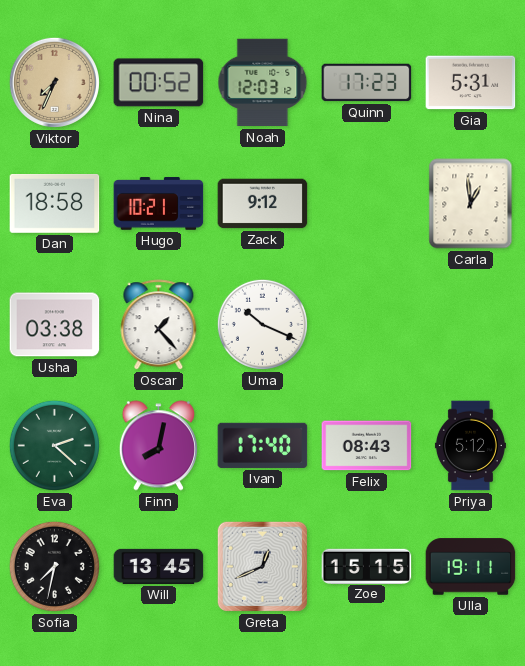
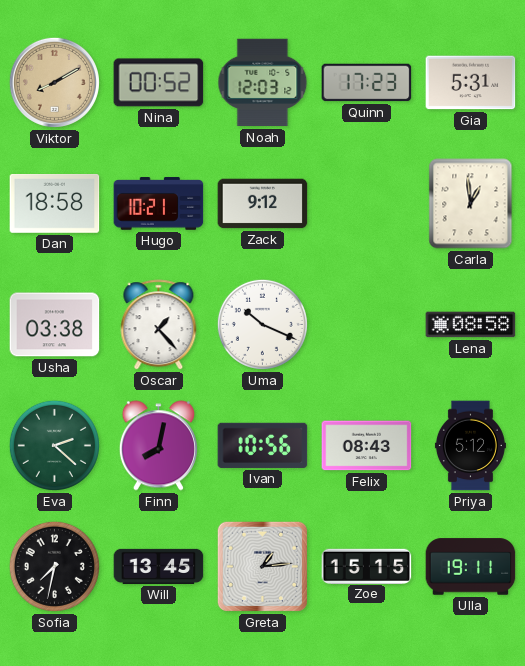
Viktor: 7:34 -> 8:10
Lena: none -> 08:58
Ivan: 17:40 -> 10:56
Greta: 12:41 -> 1:14
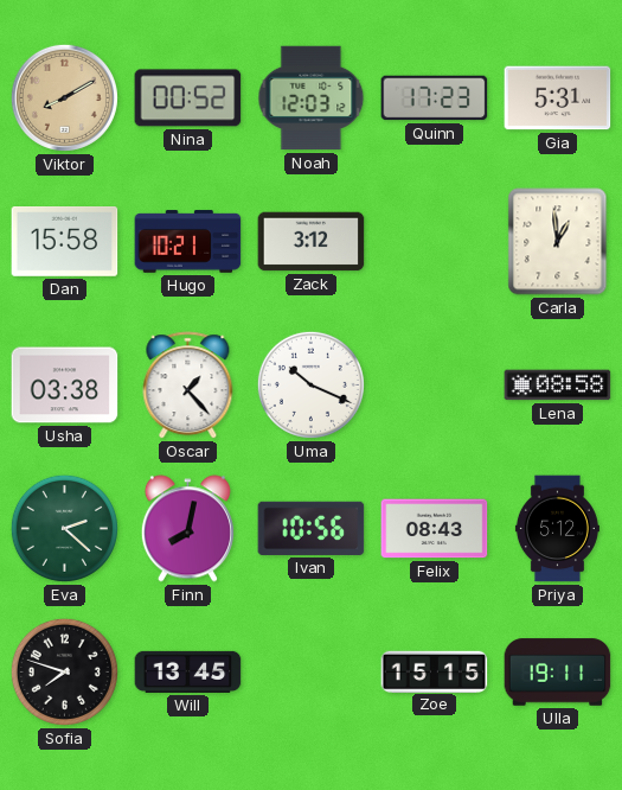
Dan: 18:58 -> 15:58
Zack: 9:12 -> 3:12
Sofia: 7:32 -> 7:48
Greta: 1:14 -> none
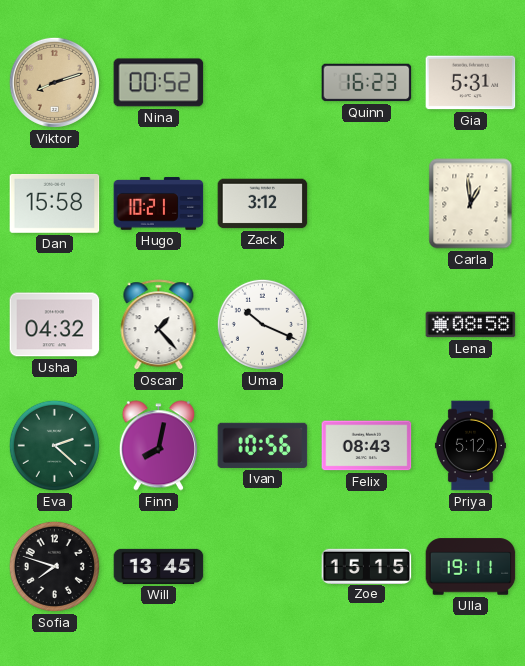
Viktor: 8:10 -> 8:12
Noah: 12:03 -> none
Quinn: 17:23 -> 16:23
Usha: 03:38 -> 04:32
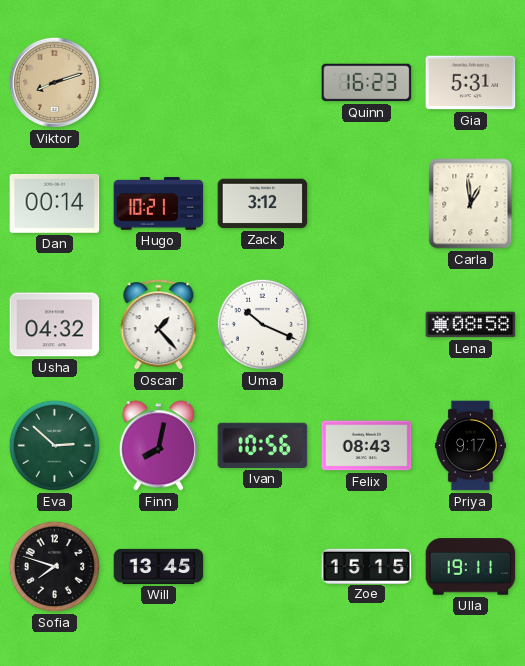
Nina: 00:52 -> none
Dan: 15:58 -> 00:14
Eva: 2:22 -> 2:52
Priya: 5:12 -> 9:17
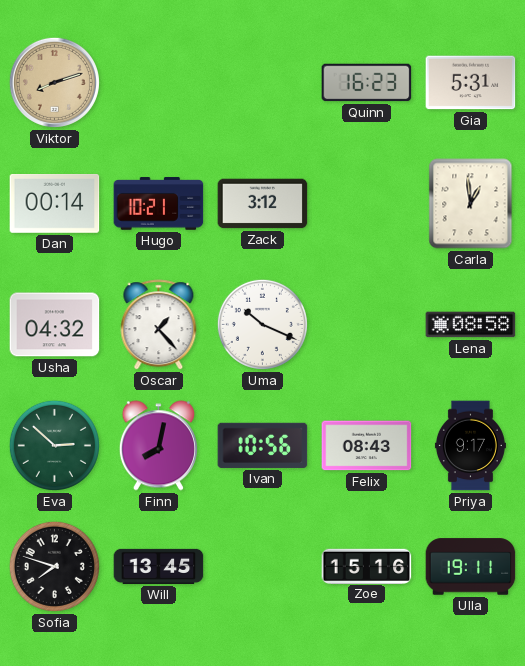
Zoe: 15:15 -> 15:16
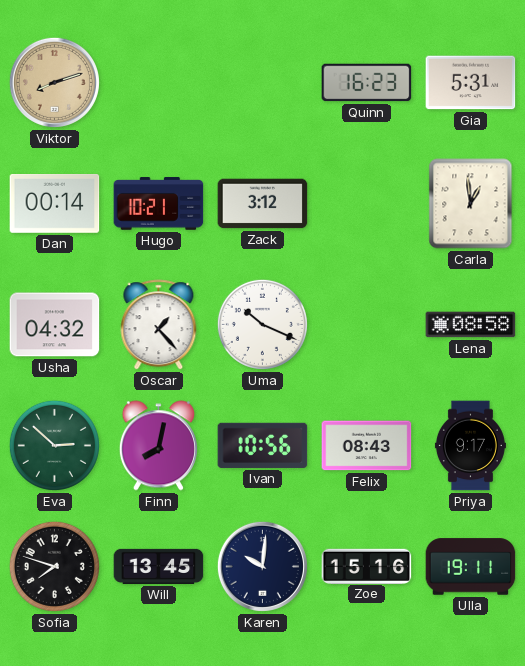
Karen: none -> 10:01
